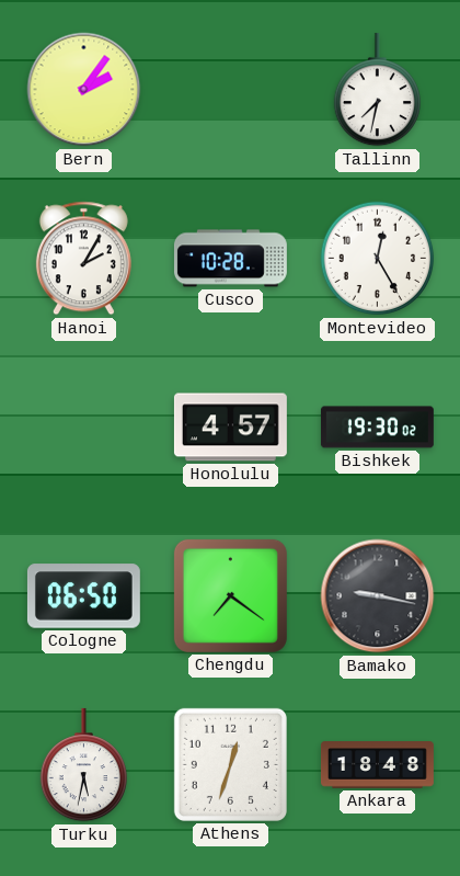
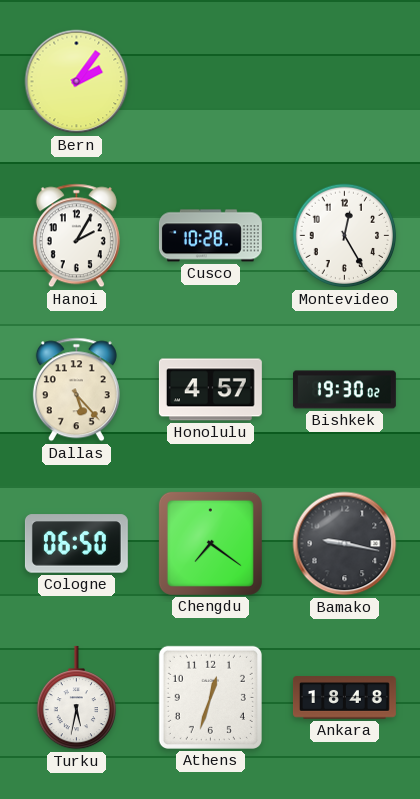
Tallinn: 7:32 -> none
Dallas: none -> 5:23
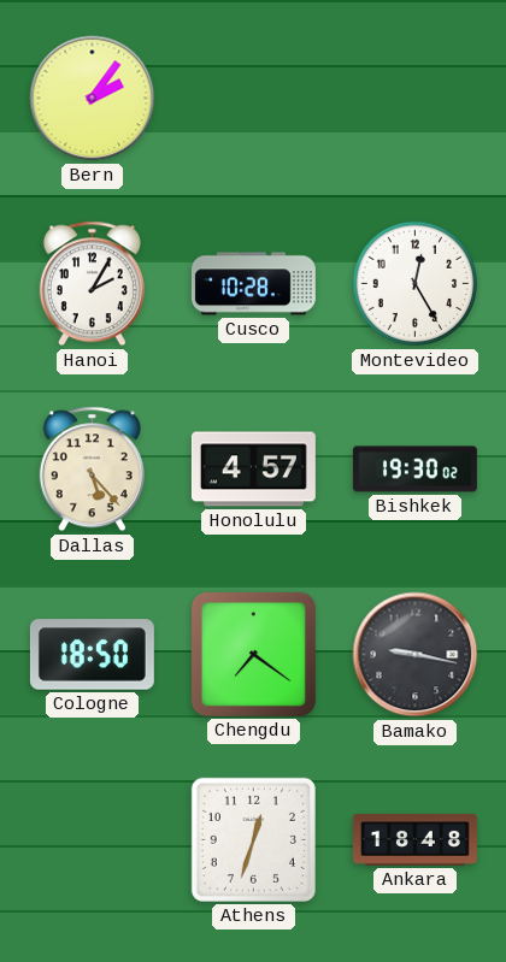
Cologne: 06:50 -> 18:50
Turku: 5:32 -> none
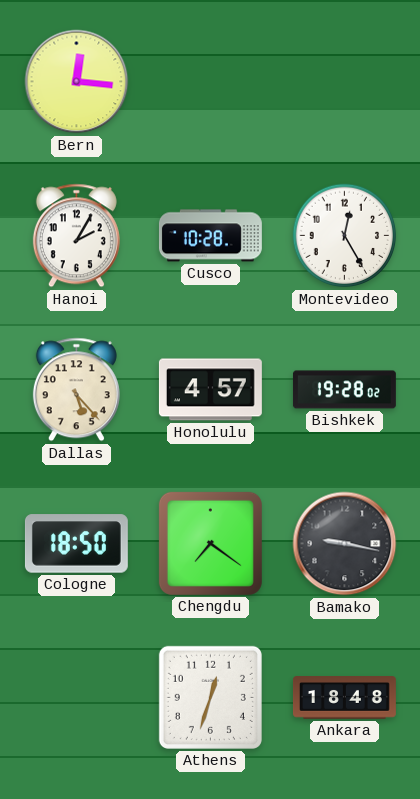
Bern: 2:06 -> 12:16
Bishkek: 19:30 -> 19:28
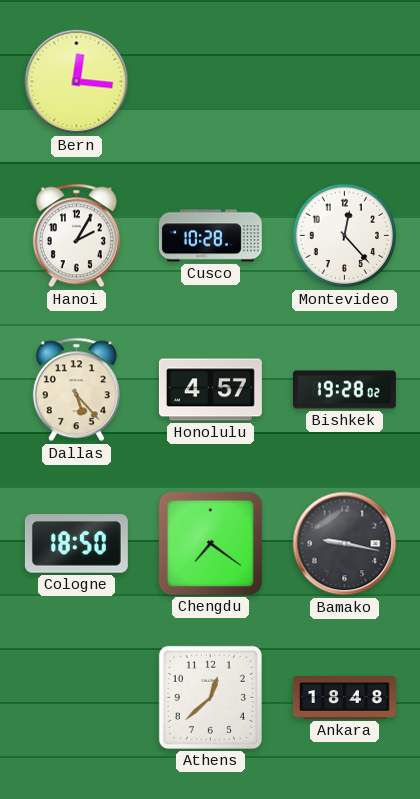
Montevideo: 12:25 -> 12:23
Athens: 12:33 -> 12:38
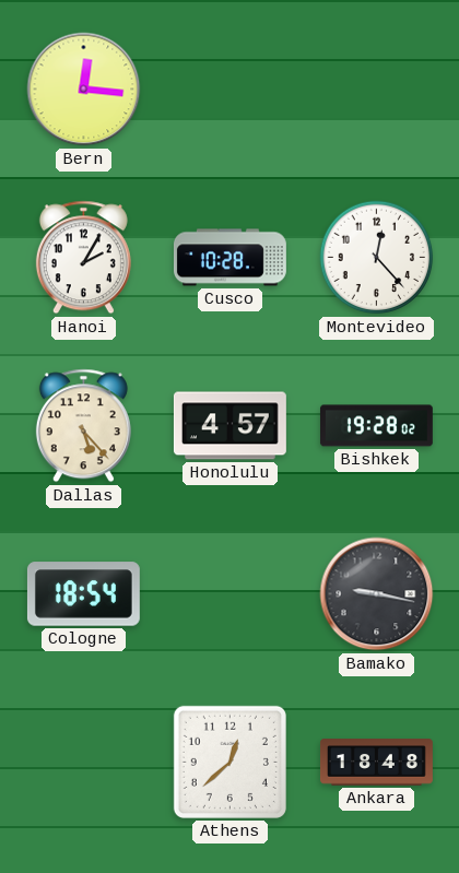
Cologne: 18:50 -> 18:54
Chengdu: 7:21 -> none
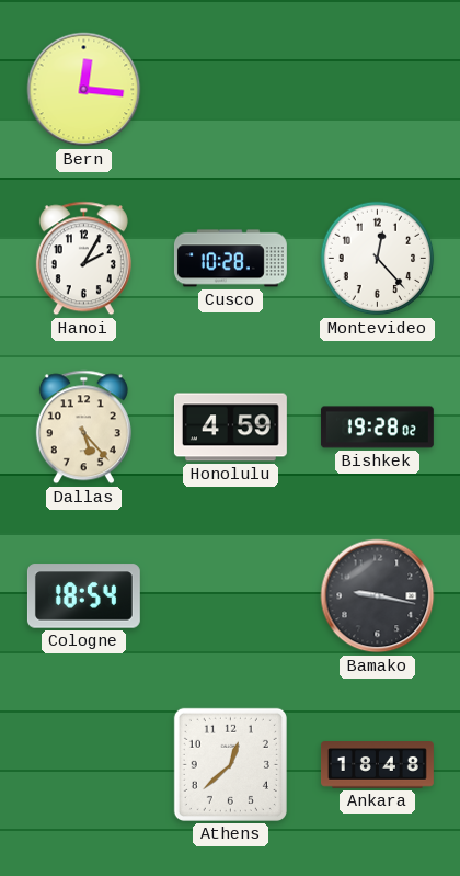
Honolulu: 4:57 -> 4:59
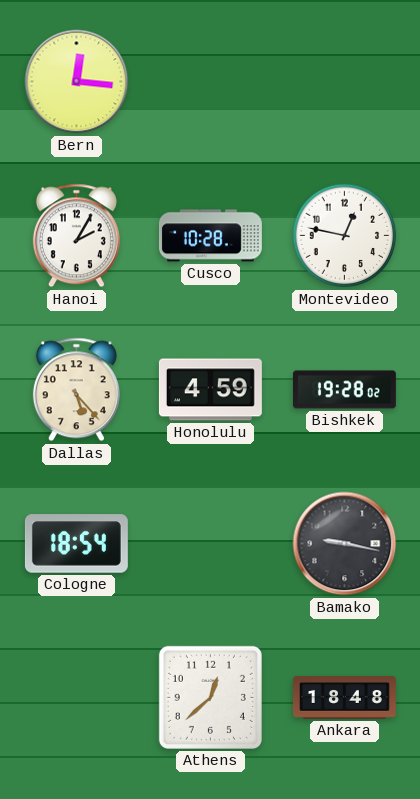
Montevideo: 12:23 -> 12:47
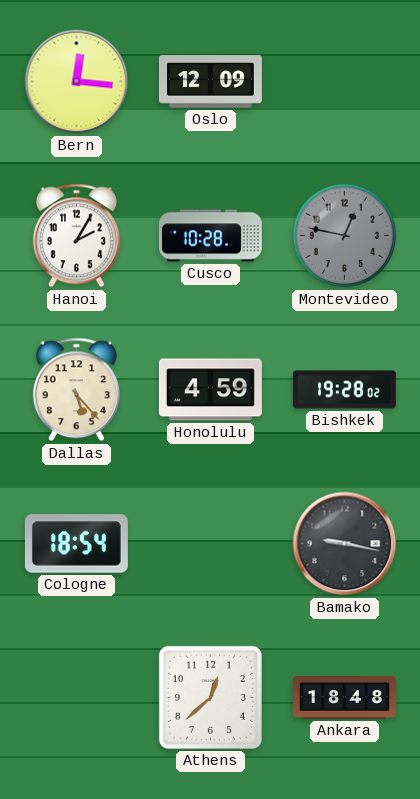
Oslo: none -> 12:09
Montevideo dial: white -> grey
